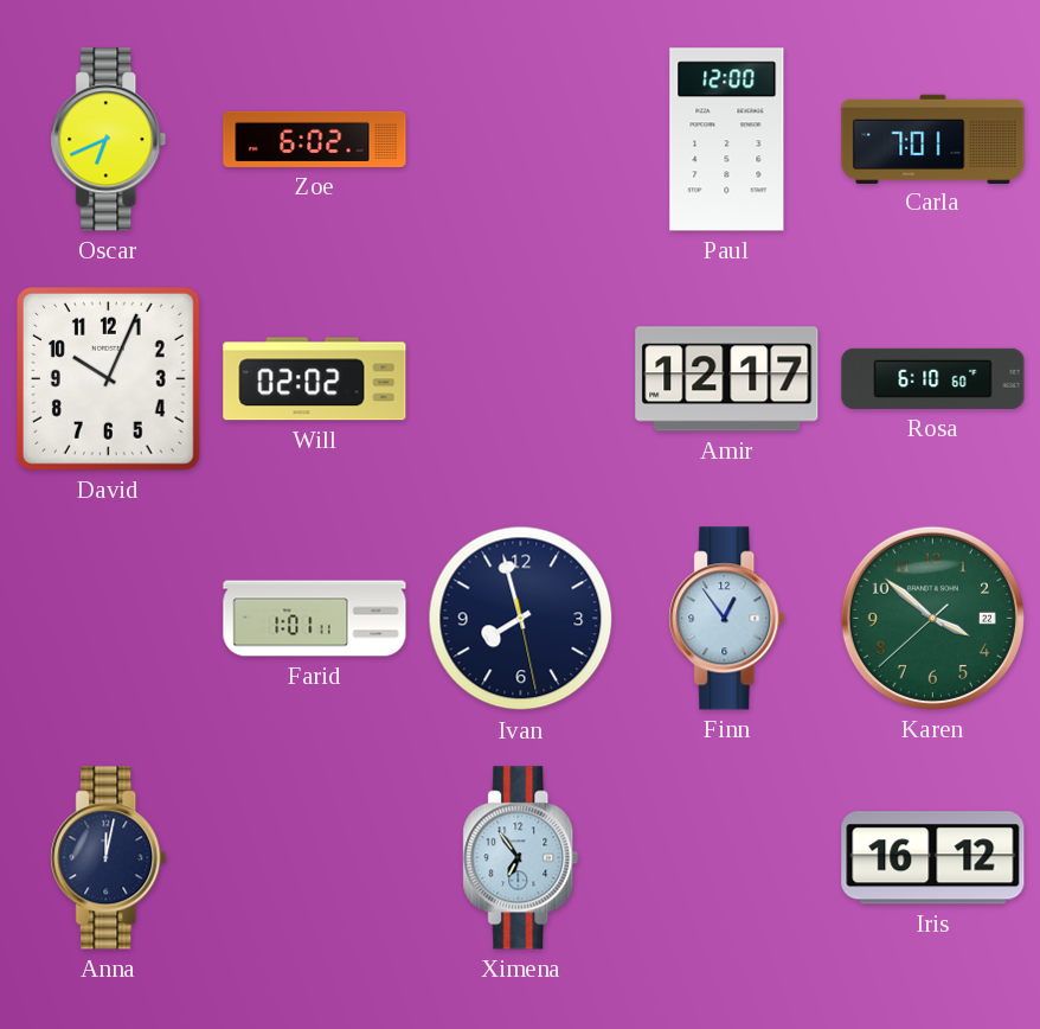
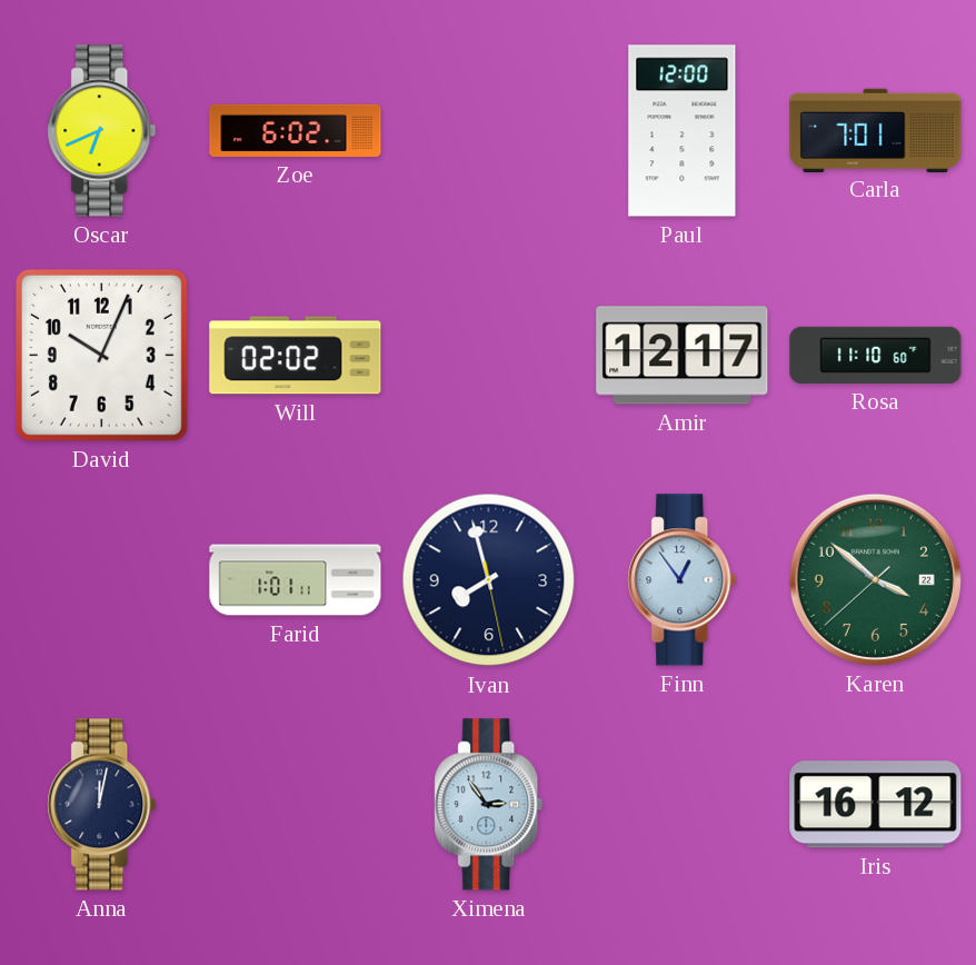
Rosa: 6:10 -> 11:10
Ximena: 6:54 -> 2:54
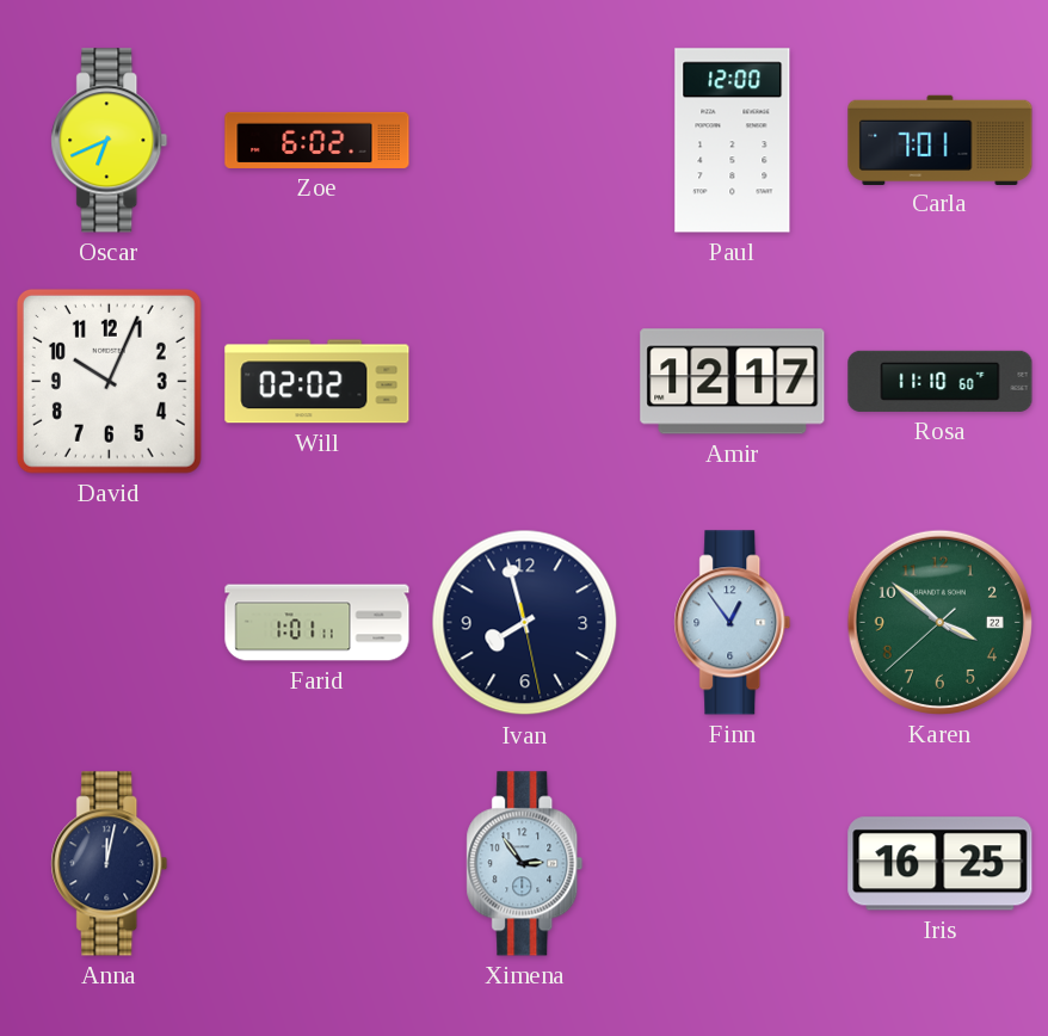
Iris: 16:12 -> 16:25
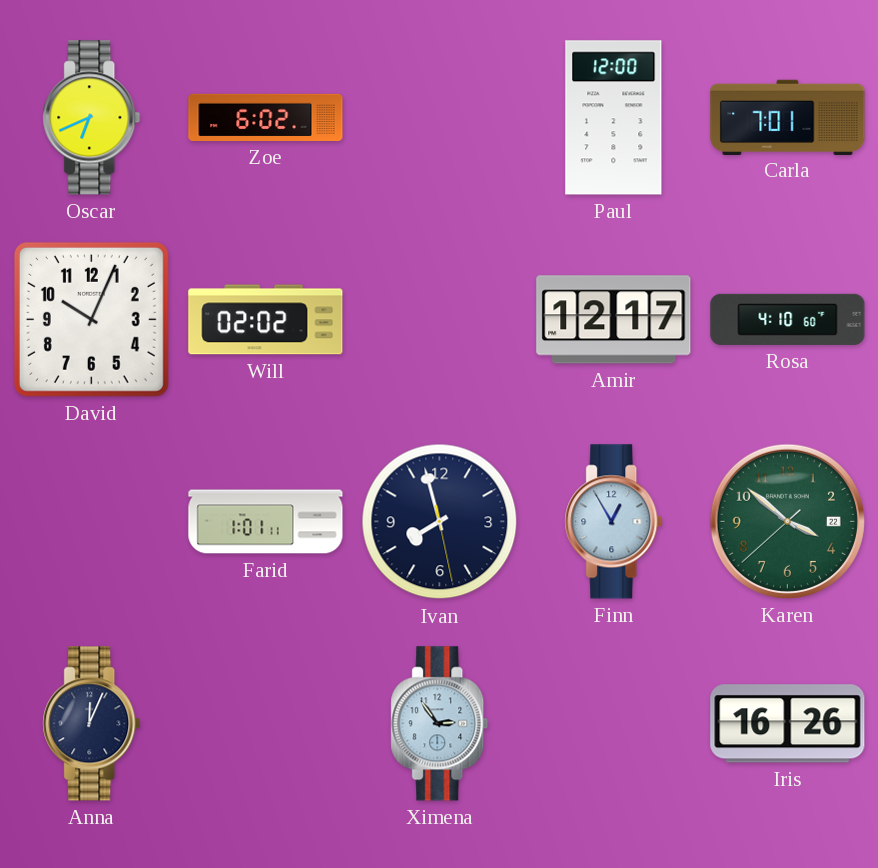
Rosa: 11:10 -> 4:10
Finn: 12:54 -> 12:55
Anna: 12:02 -> 12:04
Iris: 16:25 -> 16:26
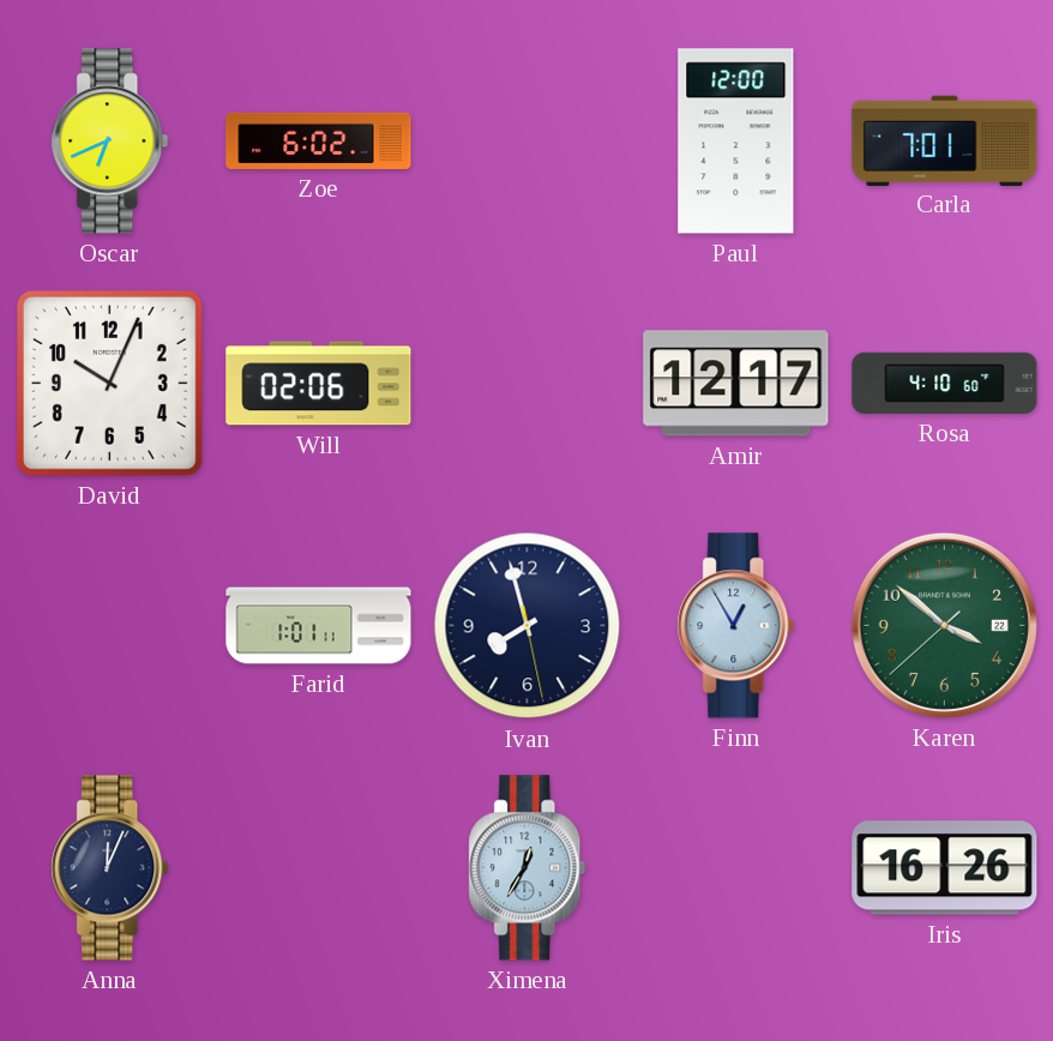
Will: 02:02 -> 02:06
Ximena: 2:54 -> 12:35
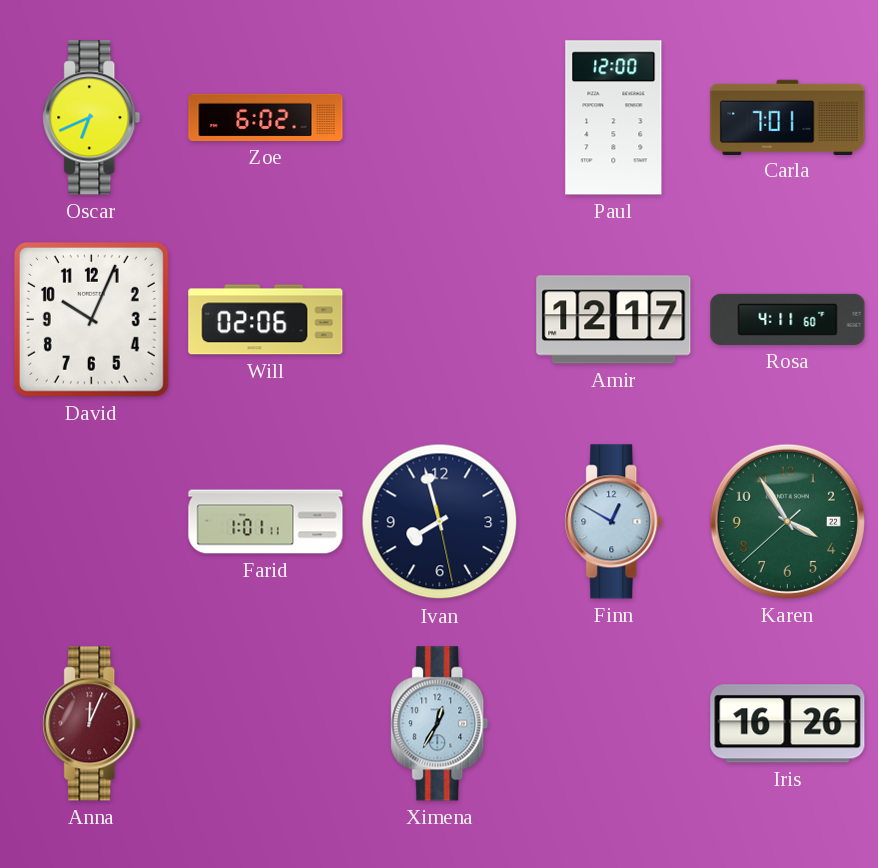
Rosa: 4:10 -> 4:11
Finn: 12:55 -> 12:50
Karen: 3:51 -> 3:54
Anna dial: navy -> burgundy
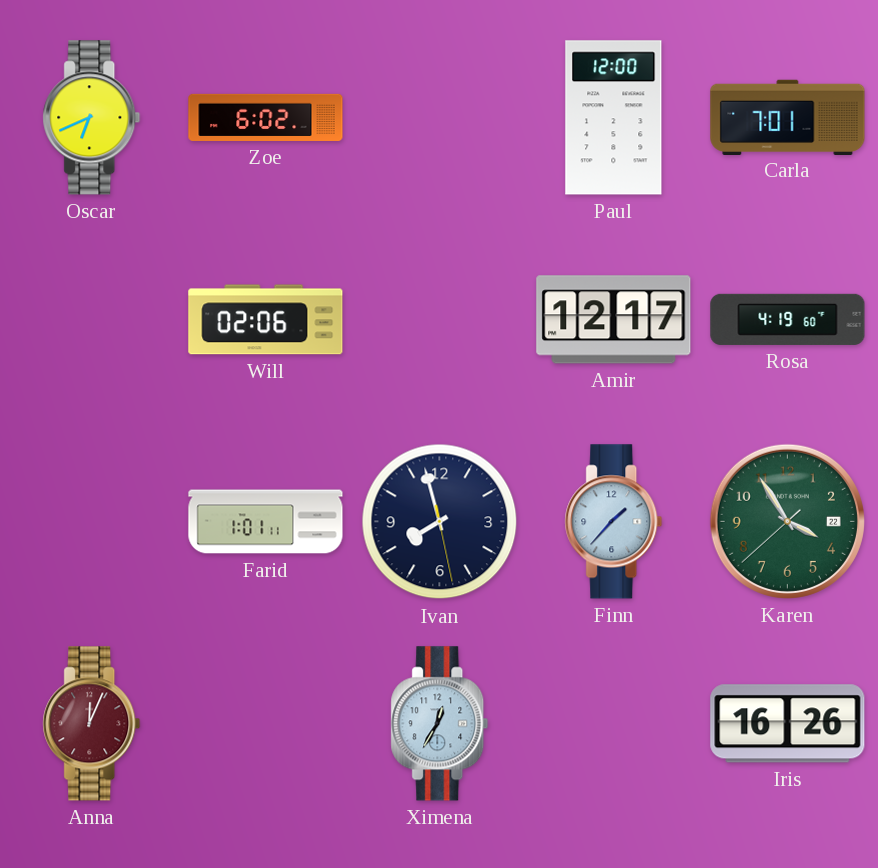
David: 10:04 -> none
Rosa: 4:11 -> 4:19
Finn: 12:50 -> 1:37
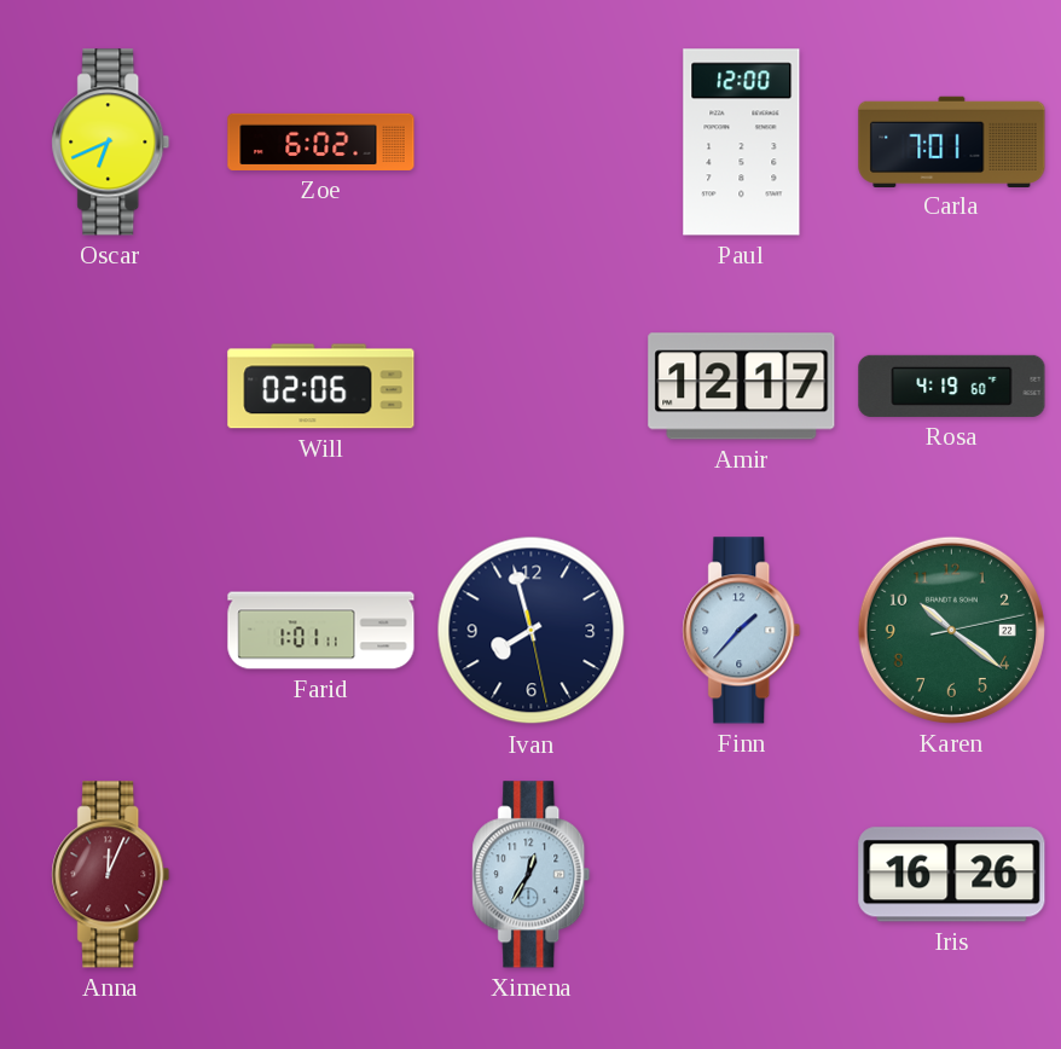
Karen: 3:54 -> 10:21
